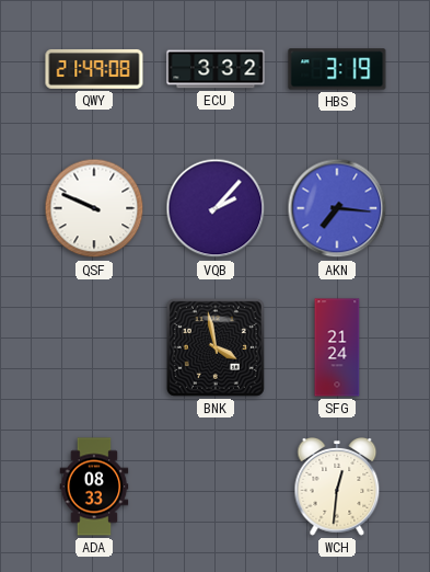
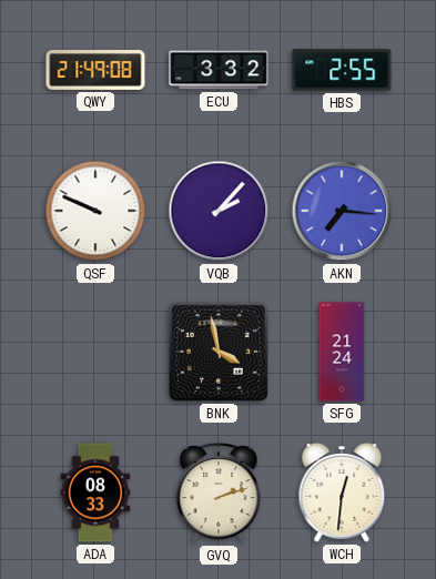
HBS: 3:19 -> 2:55
GVQ: none -> 2:12
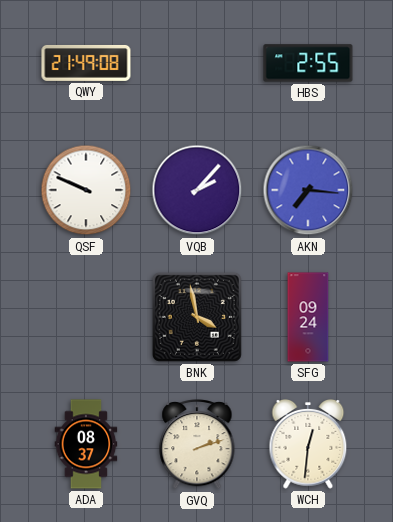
ECU: 3:32 -> none
SFG: 21:24 -> 09:24
ADA: 08:33 -> 08:37
